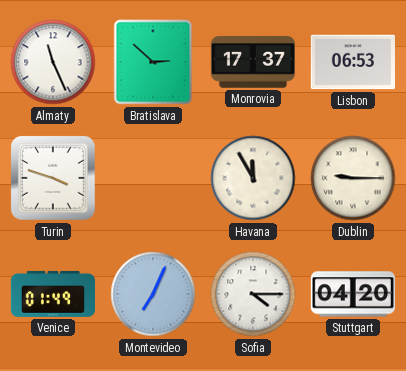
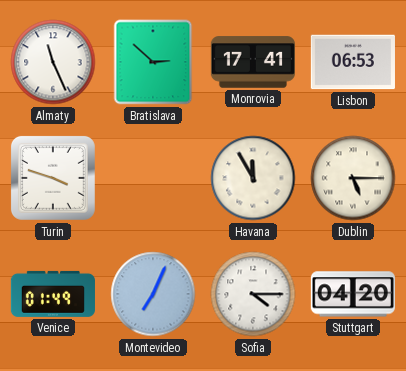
Monrovia: 17:37 -> 17:41
Dublin: 9:15 -> 5:15
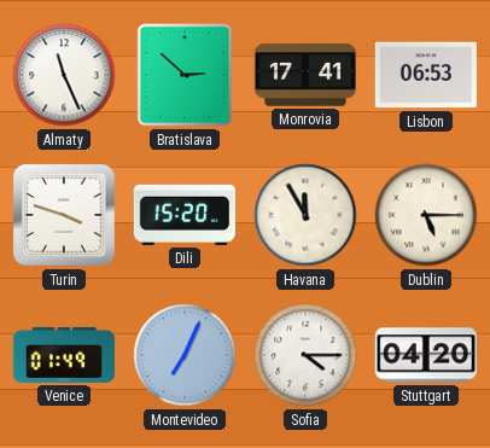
Dili: none -> 15:20
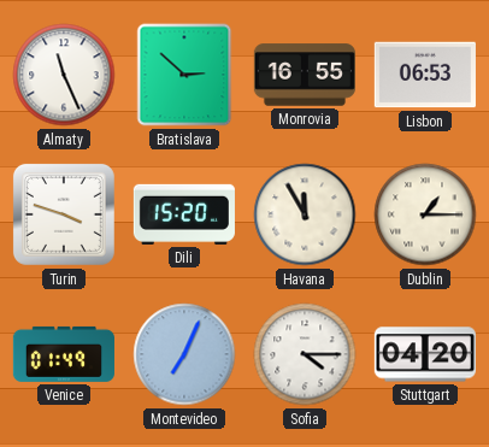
Monrovia: 17:41 -> 16:55
Dublin: 5:15 -> 1:15
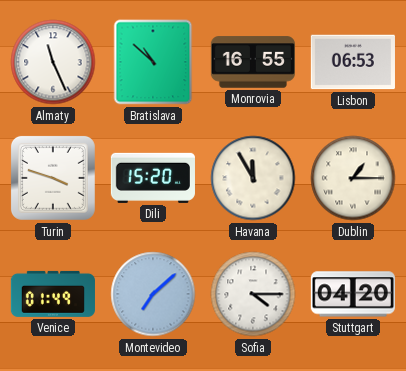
Bratislava: 2:52 -> 10:52
Montevideo: 7:04 -> 7:08
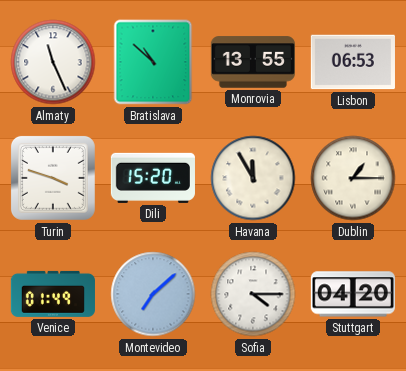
Monrovia: 16:55 -> 13:55
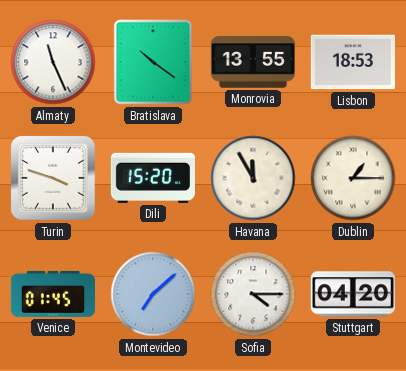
Bratislava: 10:52 -> 10:21
Lisbon: 06:53 -> 18:53
Venice: 01:49 -> 01:45
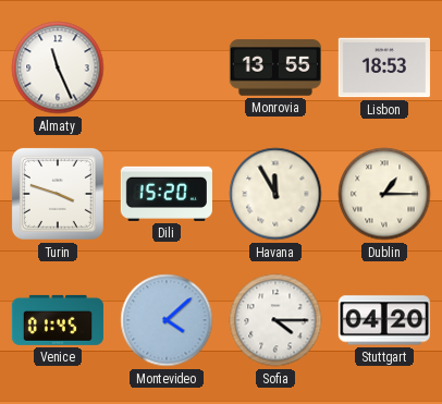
Bratislava: 10:21 -> none
Montevideo: 7:08 -> 4:08
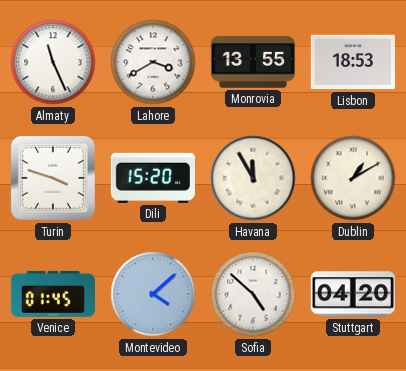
Lahore: none -> 3:40
Dublin: 1:15 -> 1:10
Sofia: 4:15 -> 4:52
